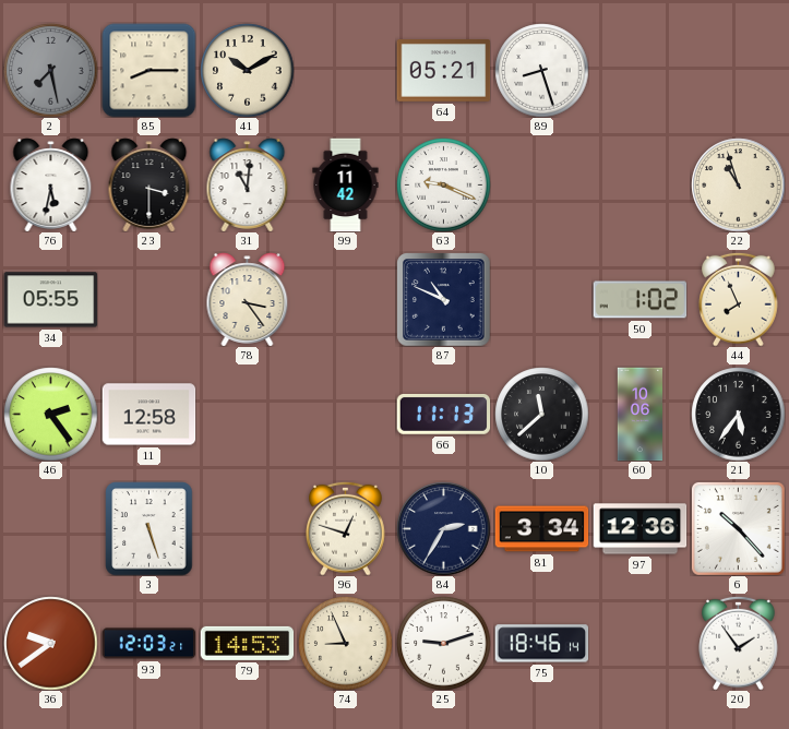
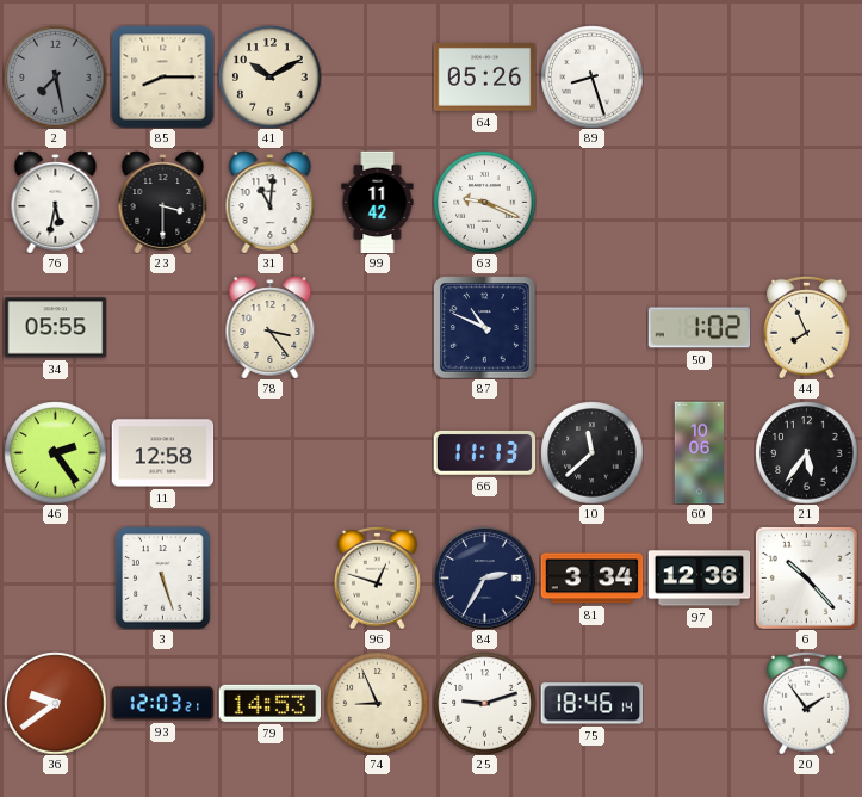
64: 05:21 -> 05:26
22: 10:57 -> none
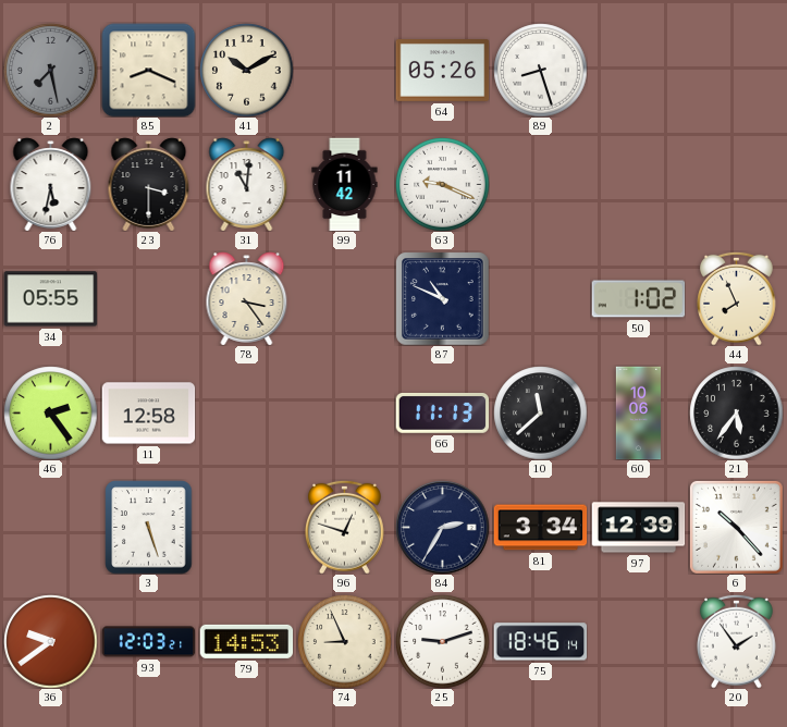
85: 8:15 -> 8:19
97: 12:36 -> 12:39
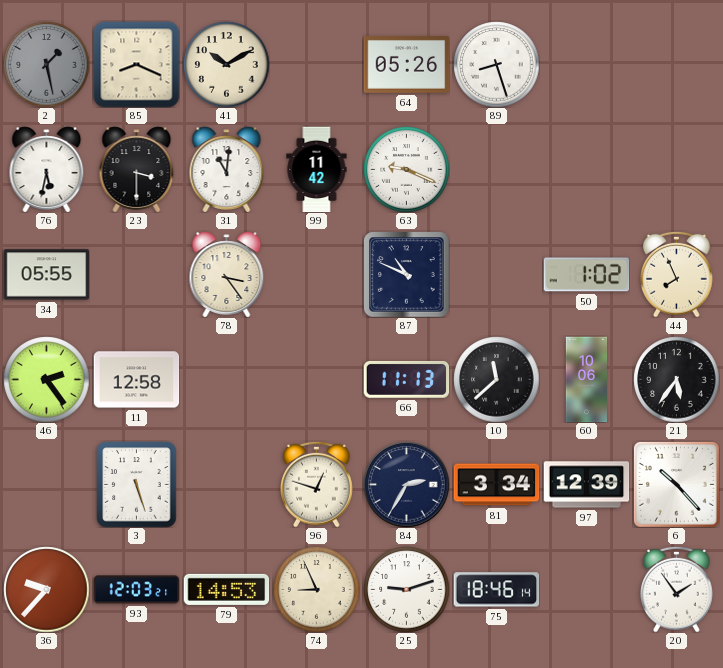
2: 7:28 -> 1:28
36: 9:39 -> 9:37
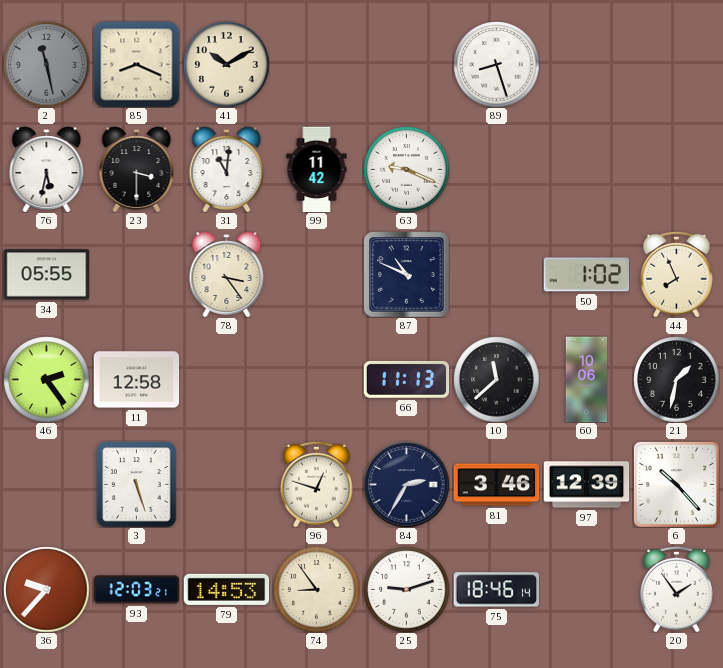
2: 1:28 -> 11:28
64: 05:26 -> none
21: 5:36 -> 1:32
81: 3:34 -> 3:46
74: 8:56 -> 8:54
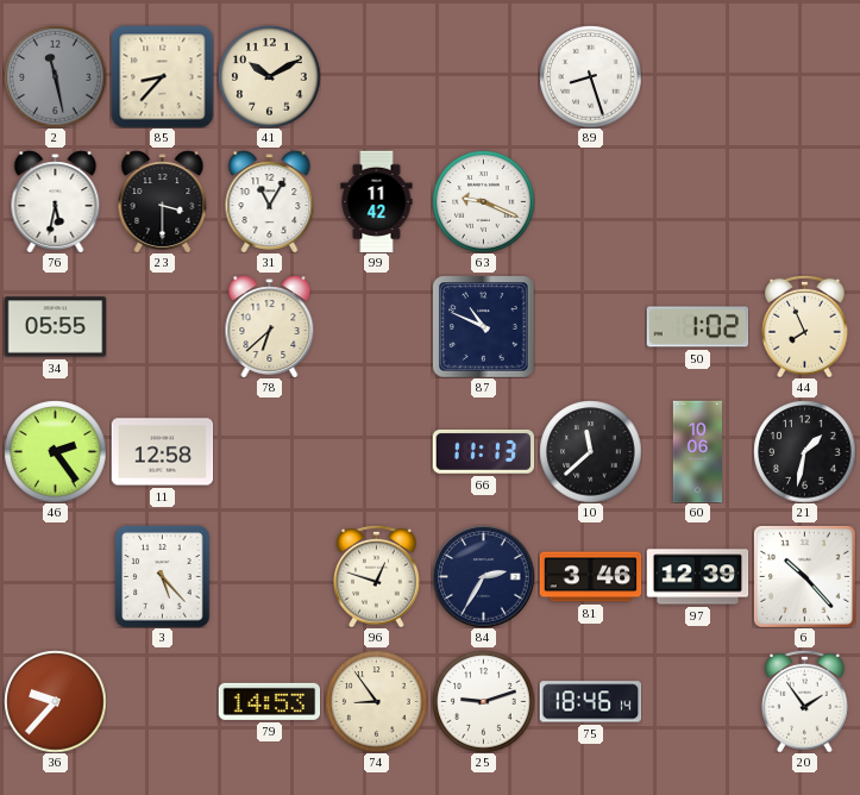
85: 8:19 -> 8:37
31: 11:01 -> 11:05
78: 3:24 -> 6:38
3: 5:27 -> 5:23
93: 12:03 -> none
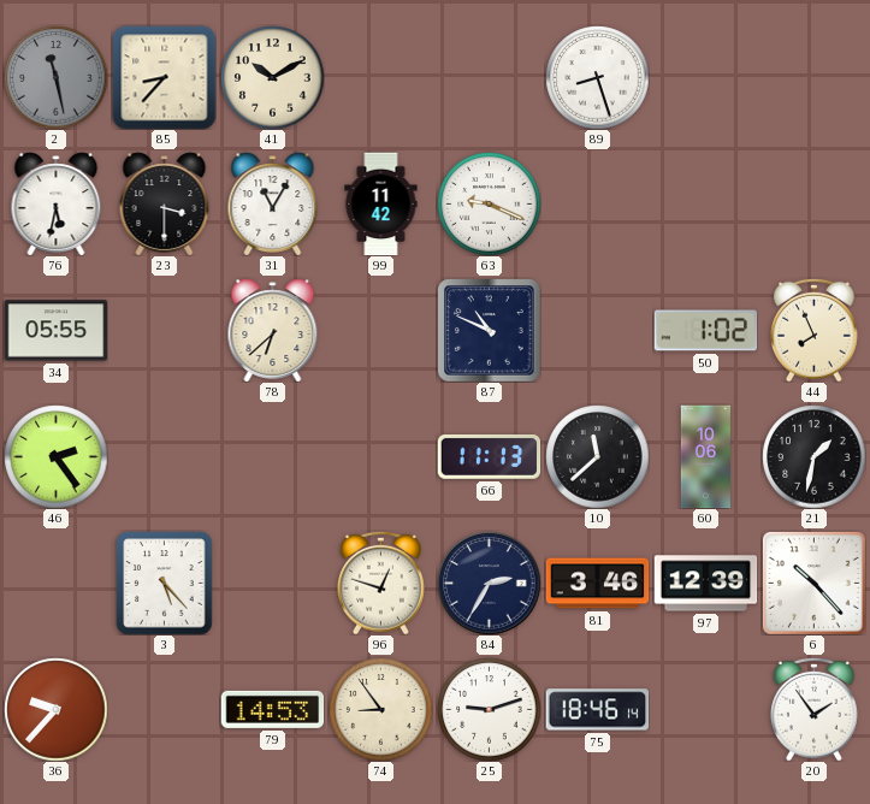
11: 12:58 -> none
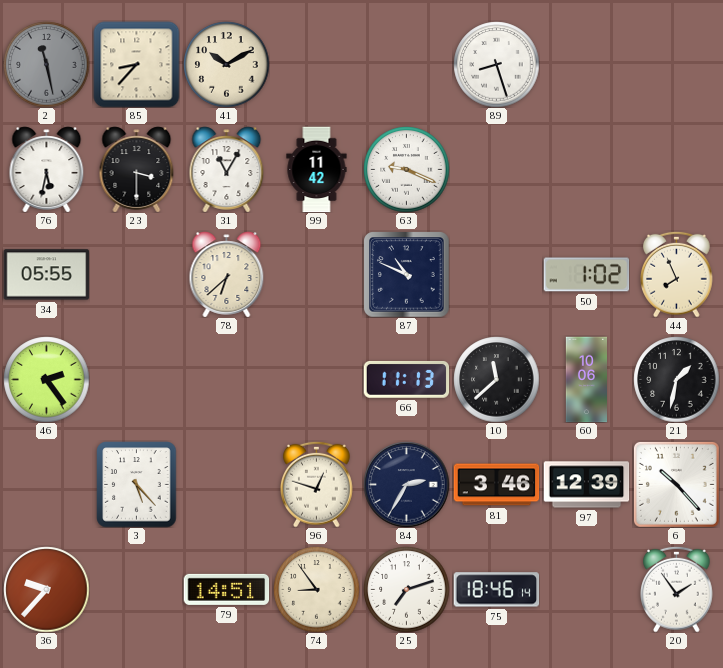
79: 14:53 -> 14:51
25: 9:12 -> 7:12
